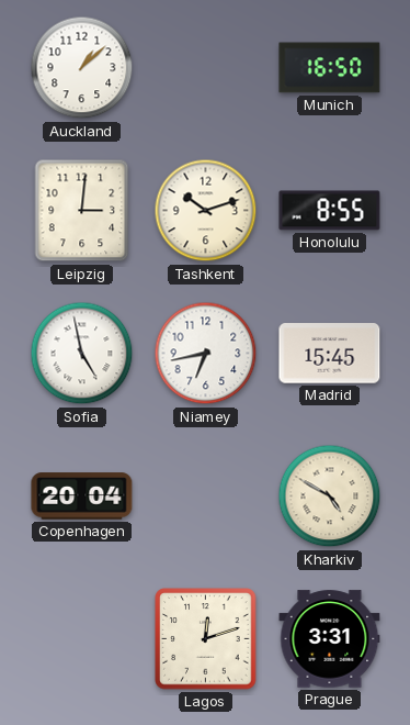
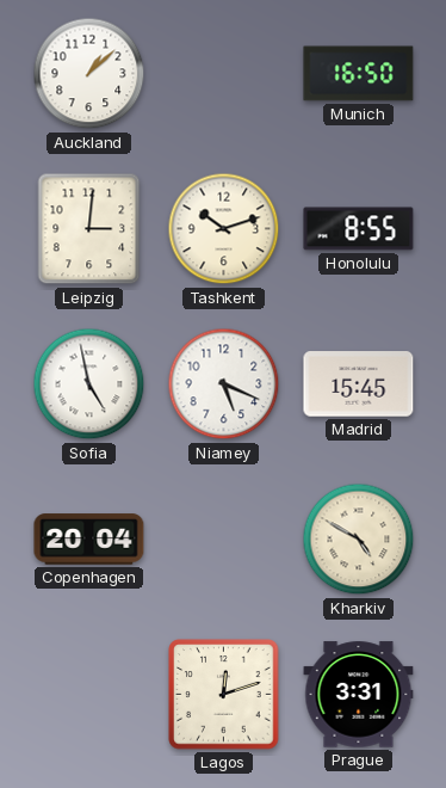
Niamey: 6:43 -> 5:19
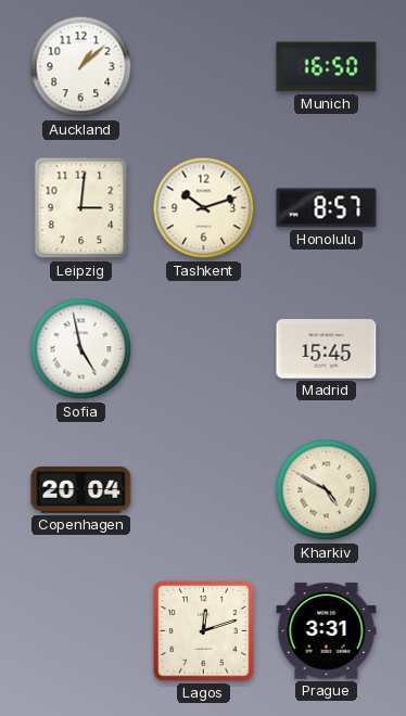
Honolulu: 8:55 -> 8:57
Niamey: 5:19 -> none
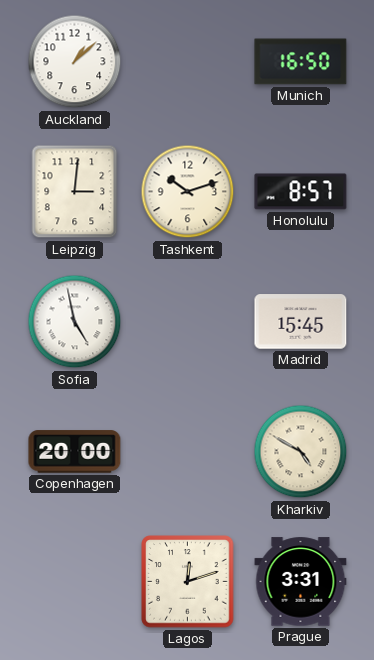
Copenhagen: 20:04 -> 20:00
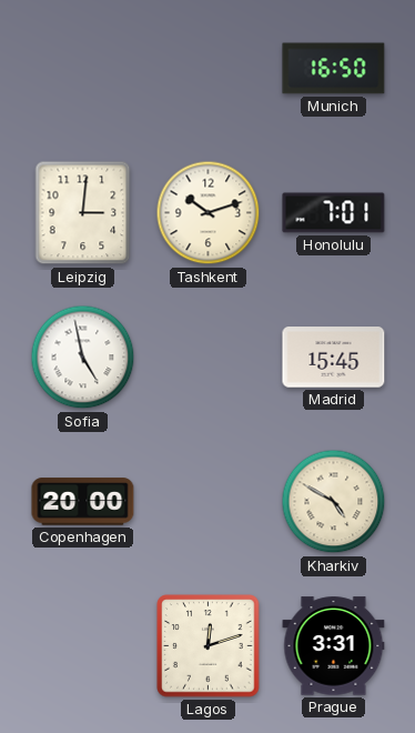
Auckland: 1:08 -> none
Honolulu: 8:57 -> 7:01
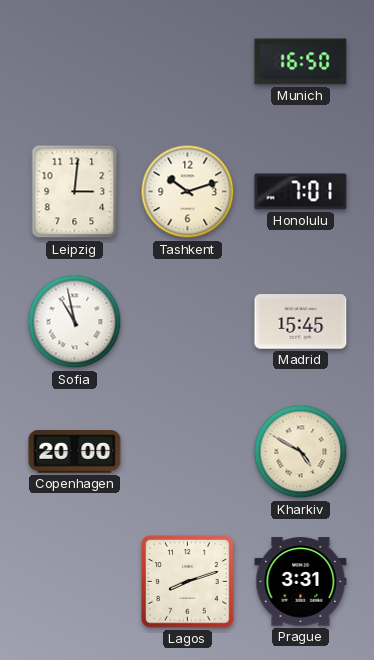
Sofia: 4:58 -> 10:58
Lagos: 12:12 -> 8:12
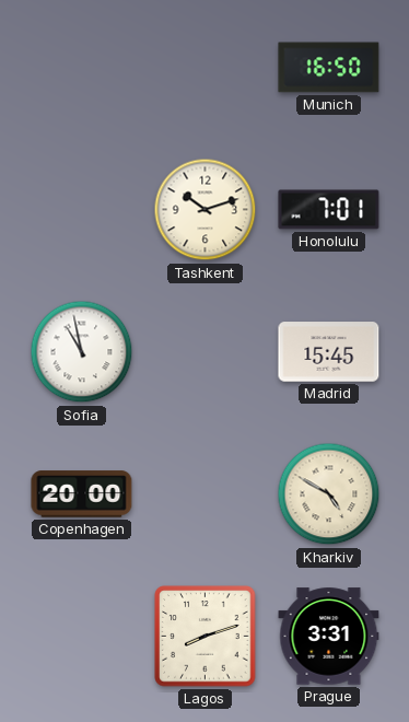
Leipzig: 3:01 -> none
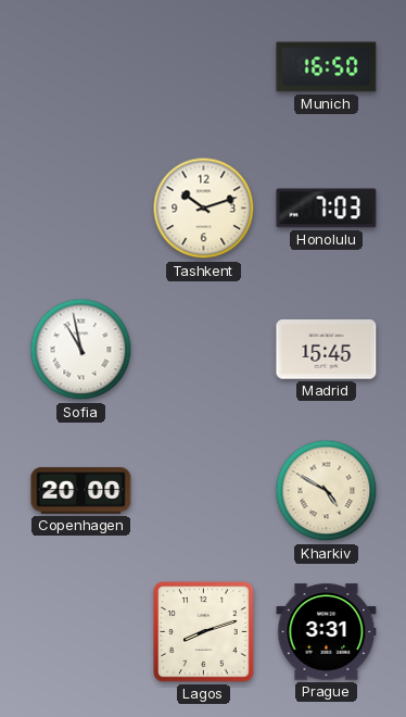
Honolulu: 7:01 -> 7:03
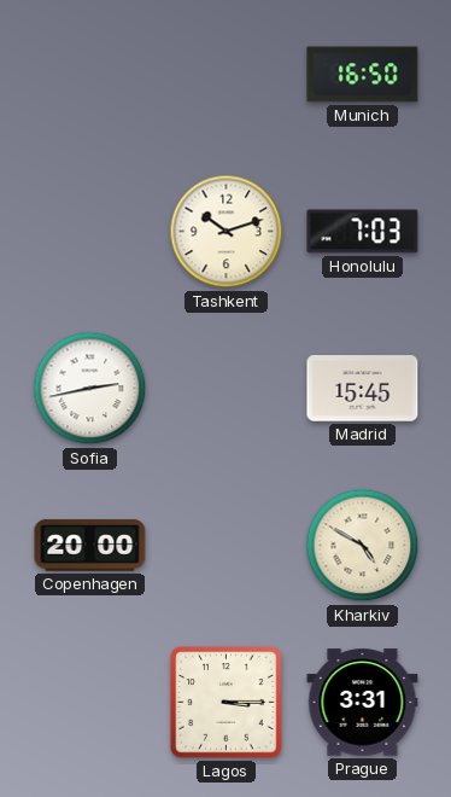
Sofia: 10:58 -> 2:43
Lagos: 8:12 -> 3:15
